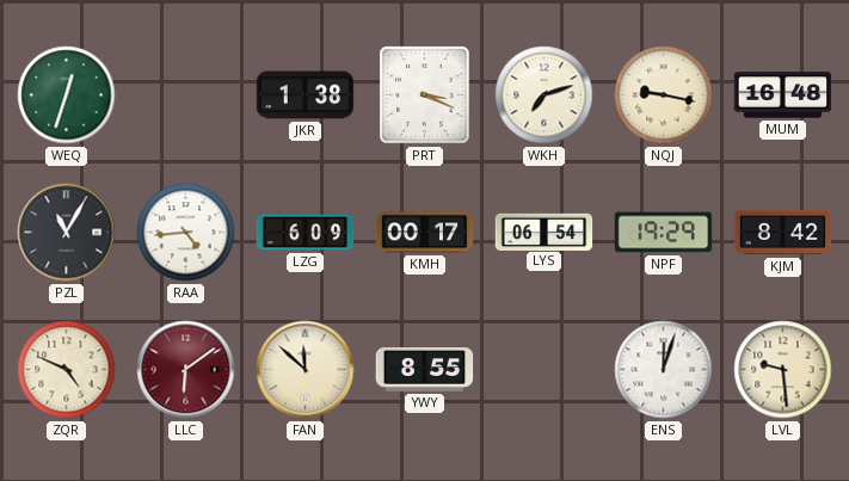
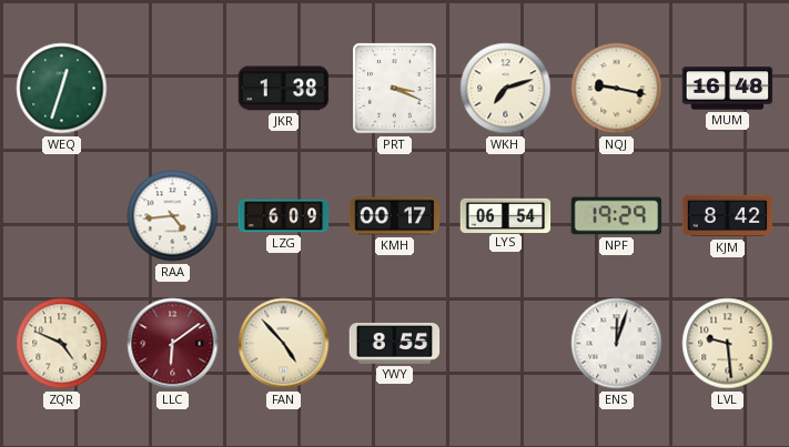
PZL: 11:05 -> none
FAN: 11:52 -> 4:53
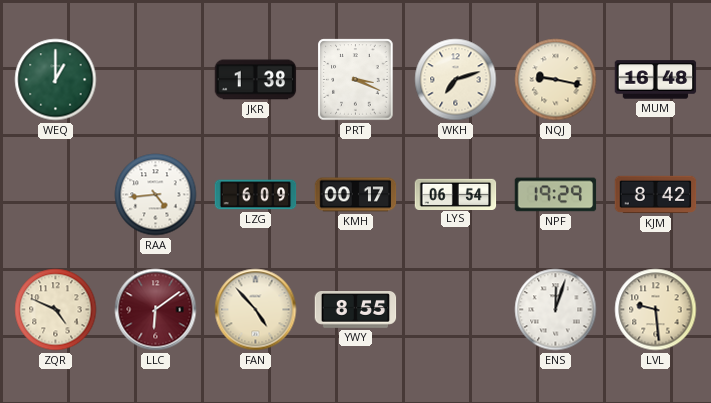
WEQ: 12:33 -> 1:00
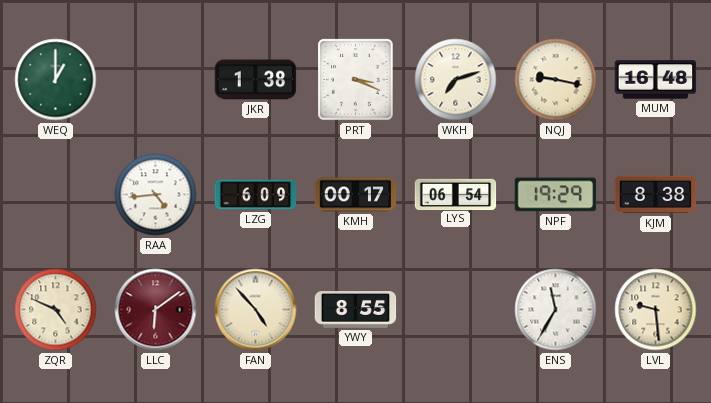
KJM: 8:42 -> 8:38
ENS: 12:03 -> 11:35
